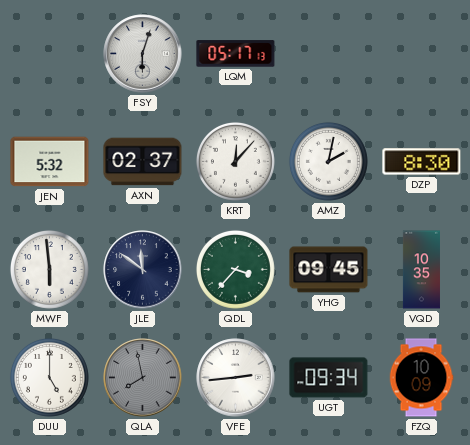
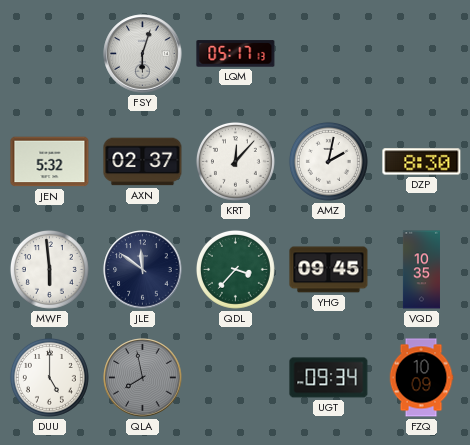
VFE: 2:44 -> none
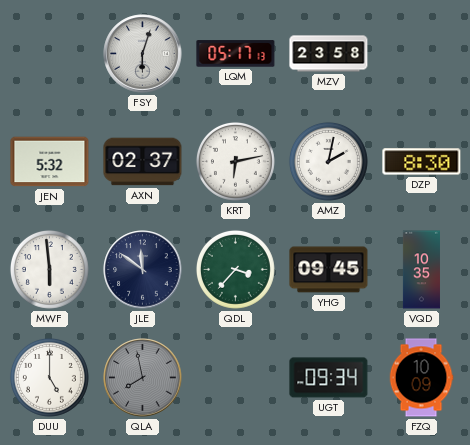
MZV: none -> 23:58
KRT: 12:07 -> 6:13
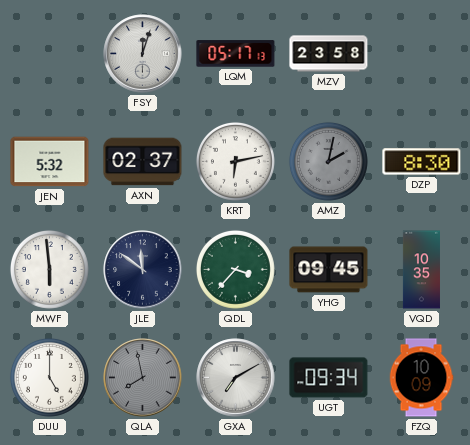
FSY: 6:03 -> 12:03
AMZ dial: white -> grey
GXA: none -> 7:10
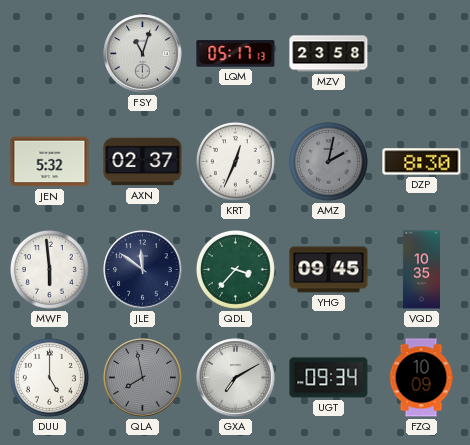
FSY: 12:03 -> 11:03
KRT: 6:13 -> 12:34
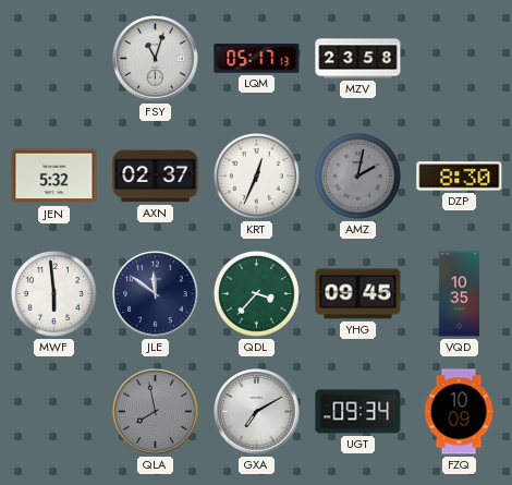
DUU: 5:00 -> none
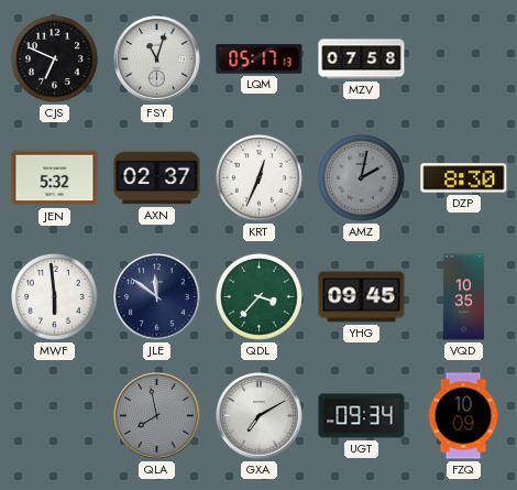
CJS: none -> 6:49
MZV: 23:58 -> 07:58
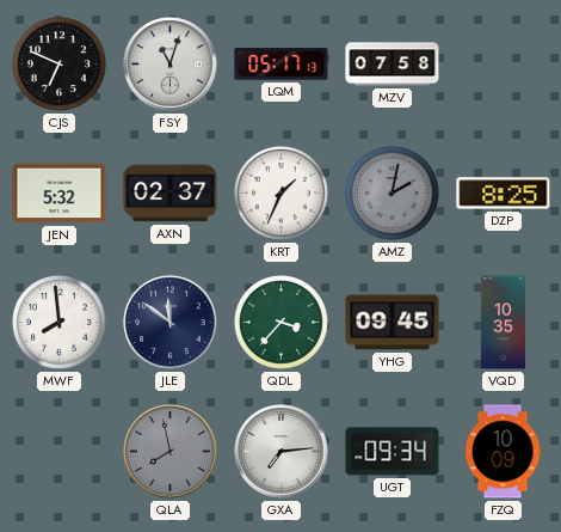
KRT: 12:34 -> 1:34
DZP: 8:30 -> 8:25
MWF: 5:59 -> 7:59
GXA: 7:10 -> 7:14
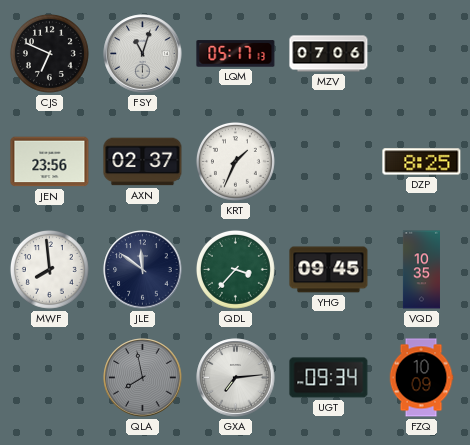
MZV: 07:58 -> 07:06
JEN: 5:32 -> 23:56
AMZ: 2:02 -> none
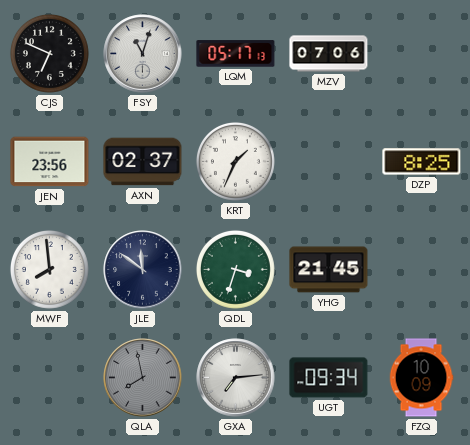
QDL: 3:37 -> 3:33
YHG: 09:45 -> 21:45
VQD: 10:35 -> none
